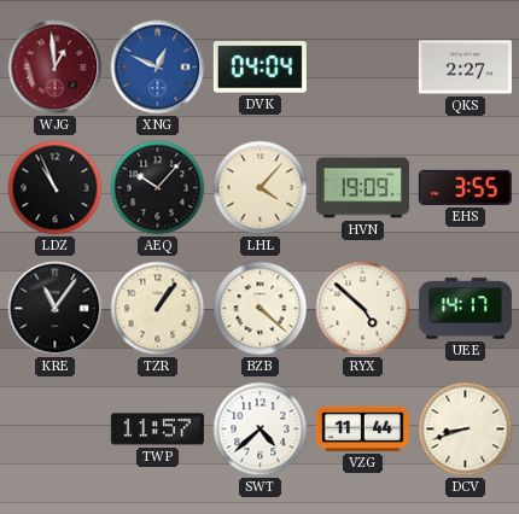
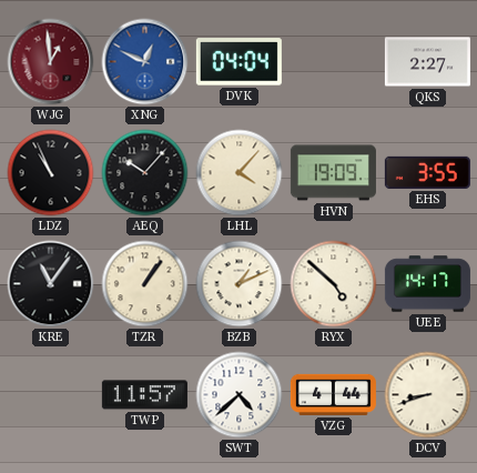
BZB: 4:22 -> 1:11
VZG: 11:44 -> 4:44
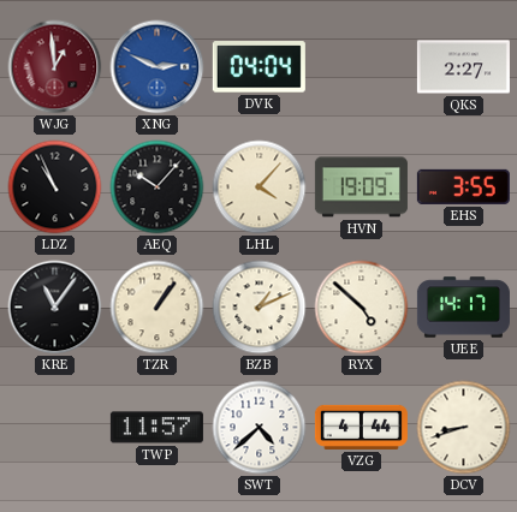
XNG: 12:49 -> 2:49
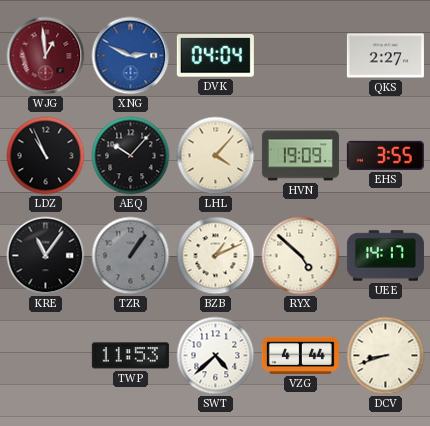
TZR dial: cream -> grey
TWP: 11:57 -> 11:53
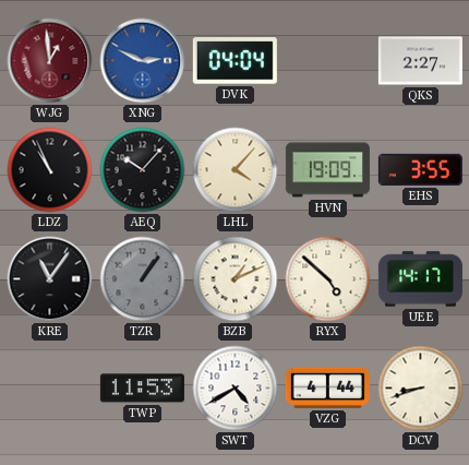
SWT: 4:38 -> 4:40
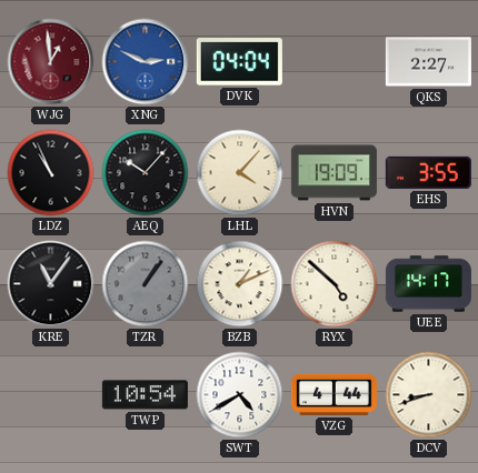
TWP: 11:53 -> 10:54
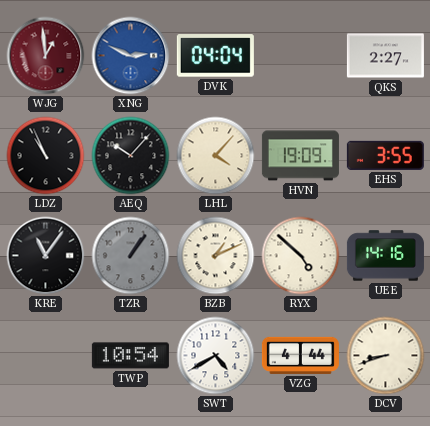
UEE: 14:17 -> 14:16
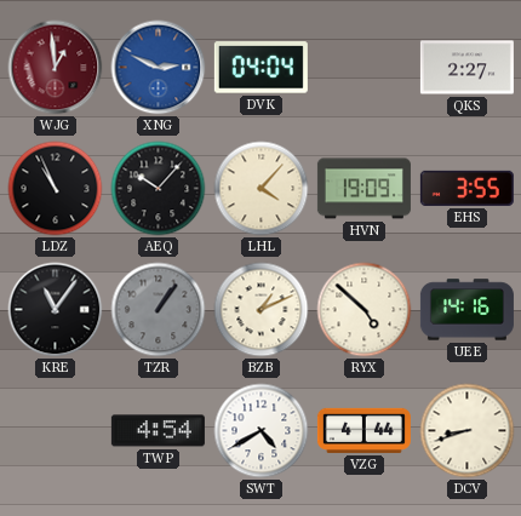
TWP: 10:54 -> 4:54
